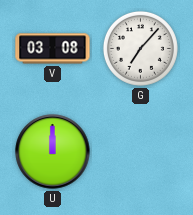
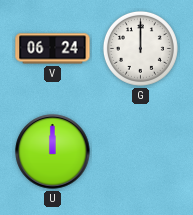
V: 03:08 -> 06:24
G: 7:07 -> 12:00
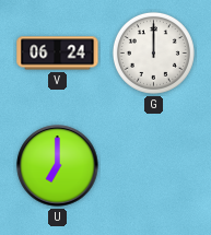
U: 12:00 -> 7:00
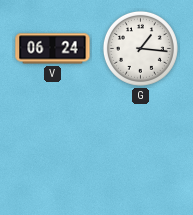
G: 12:00 -> 1:16
U: 7:00 -> none
